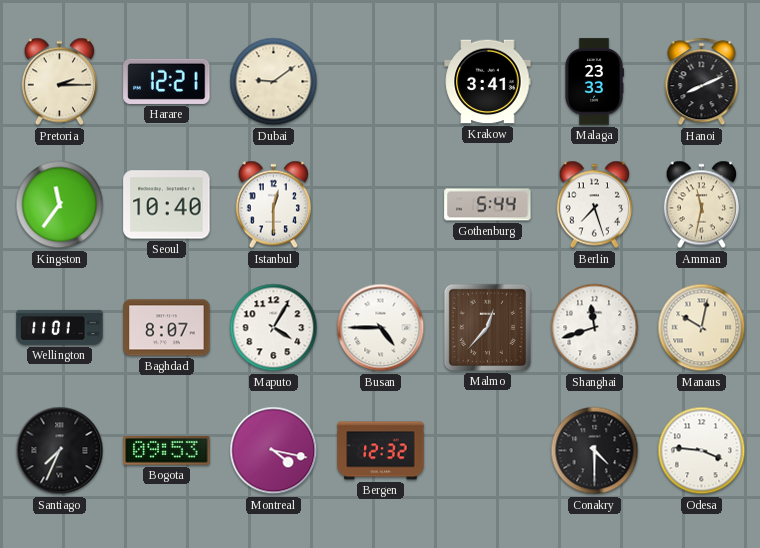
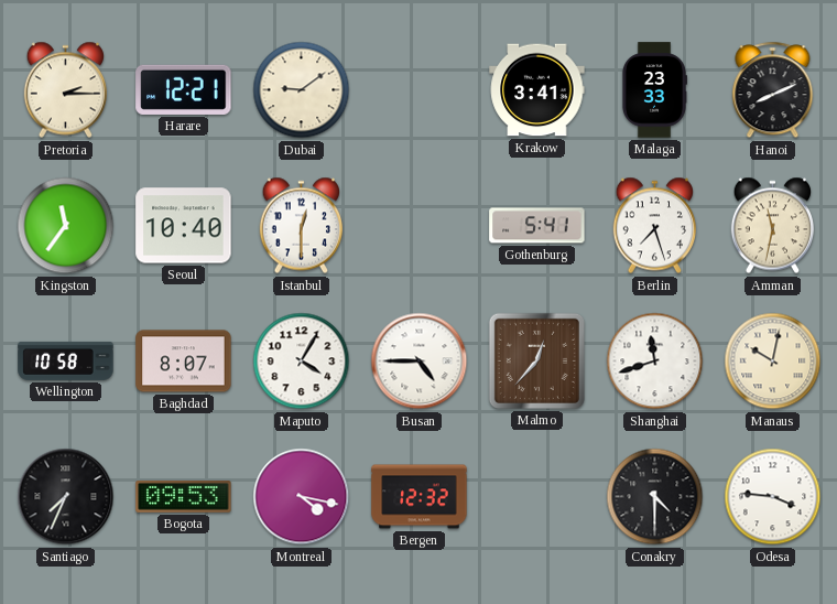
Gothenburg: 5:44 -> 5:41
Wellington: 11:01 -> 10:58
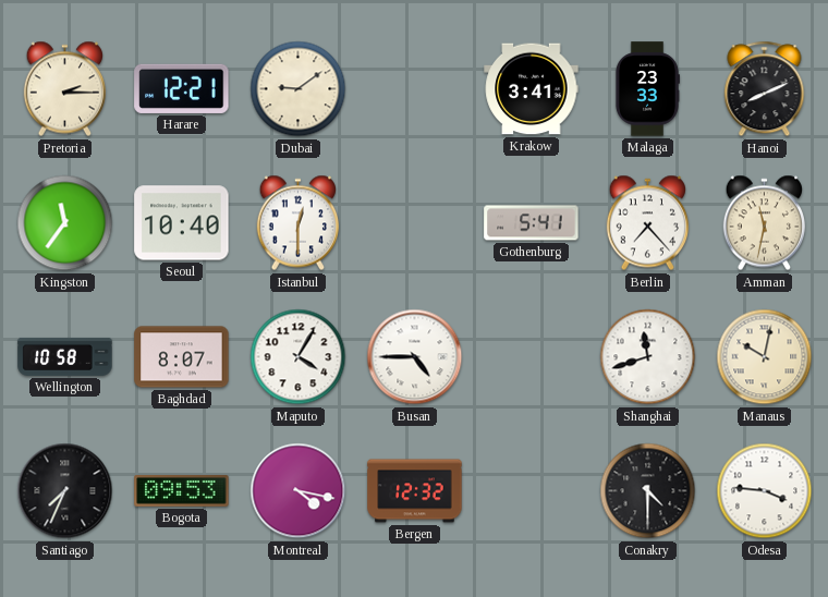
Berlin: 7:27 -> 7:23
Malmo: 12:37 -> none
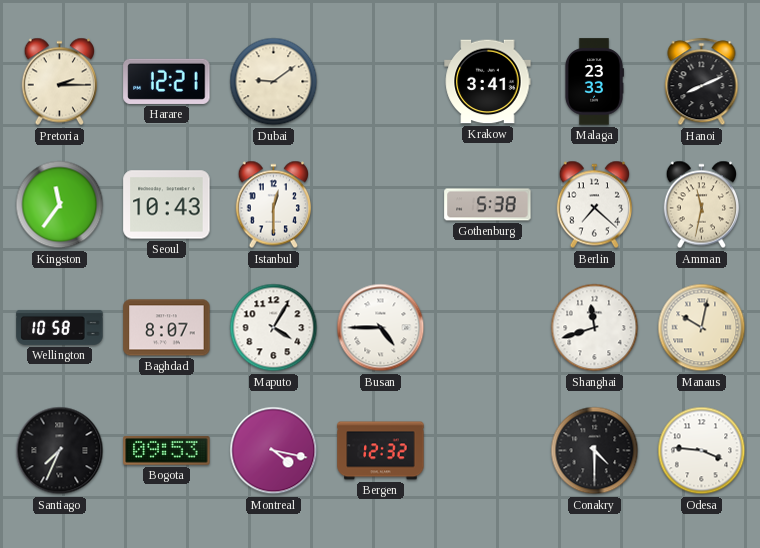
Seoul: 10:40 -> 10:43
Gothenburg: 5:41 -> 5:38
Berlin: 7:23 -> 7:22
